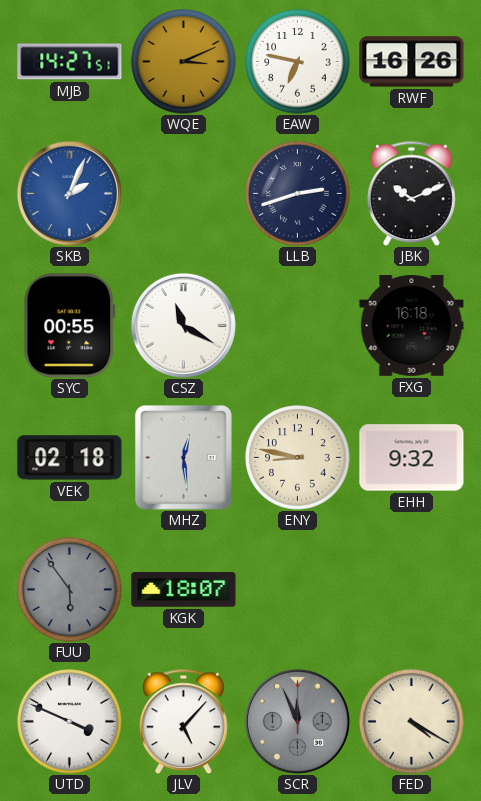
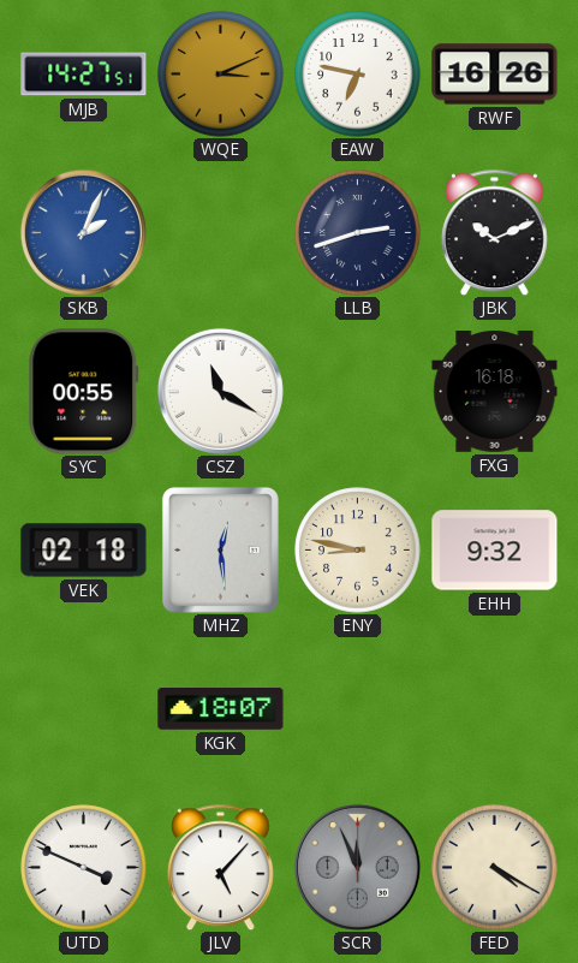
FUU: 5:54 -> none
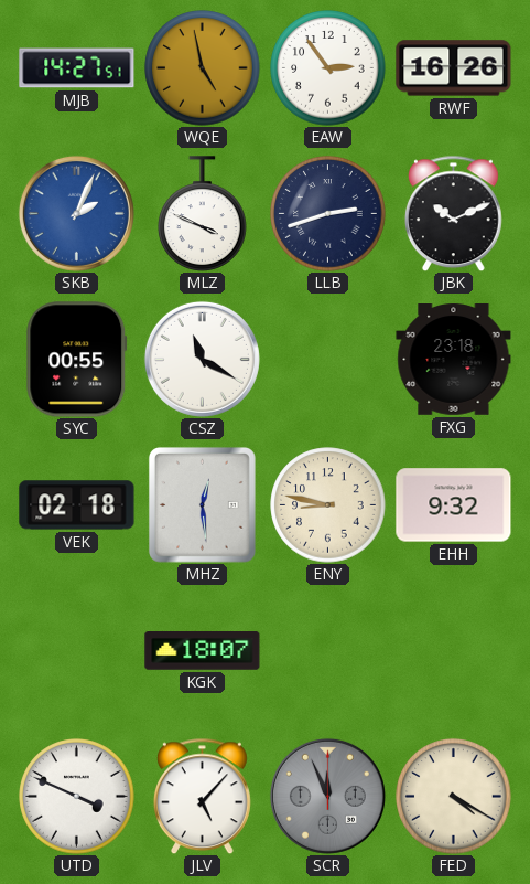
WQE: 3:11 -> 4:58
EAW: 6:47 -> 2:54
MLZ: none -> 3:49
FXG: 16:18 -> 23:18
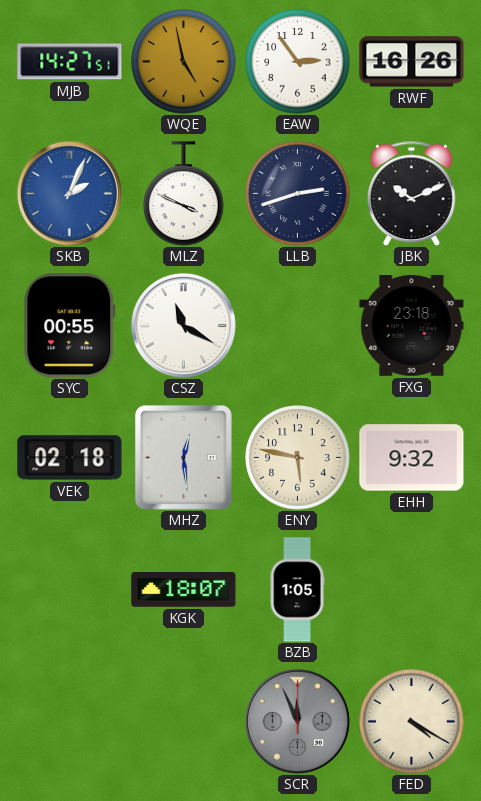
ENY: 8:47 -> 5:47
BZB: none -> 1:05
UTD: 3:49 -> none
JLV: 5:07 -> none
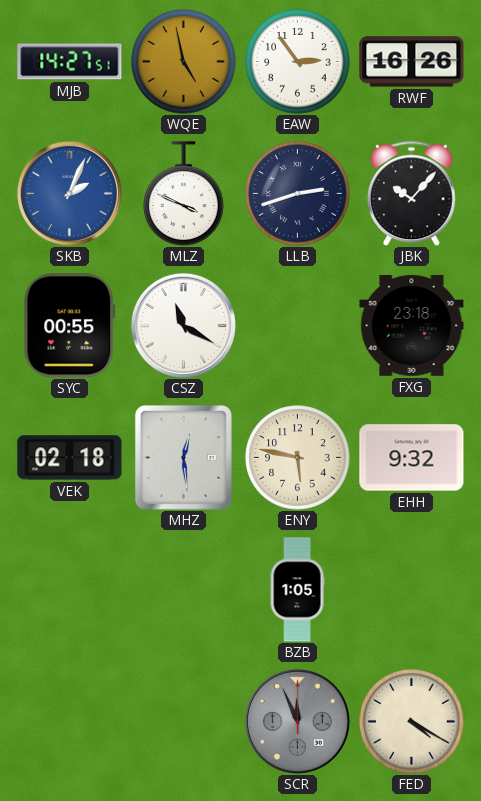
JBK: 10:11 -> 10:07
KGK: 18:07 -> none
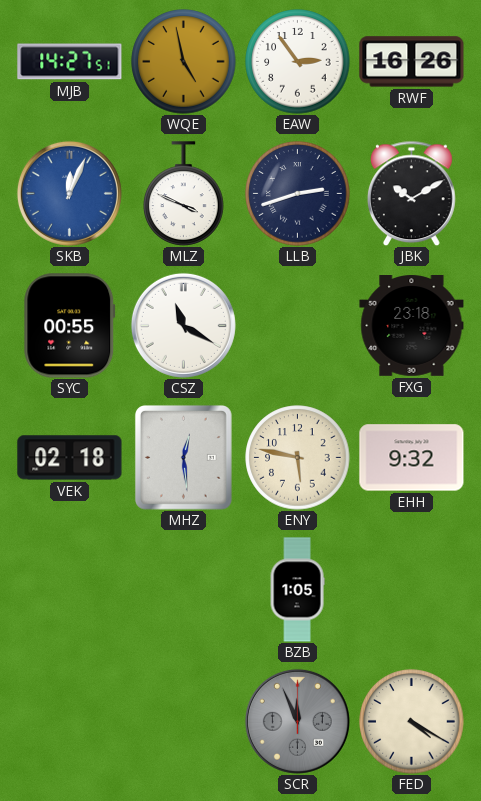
SKB: 2:04 -> 12:04
JBK: 10:07 -> 10:10
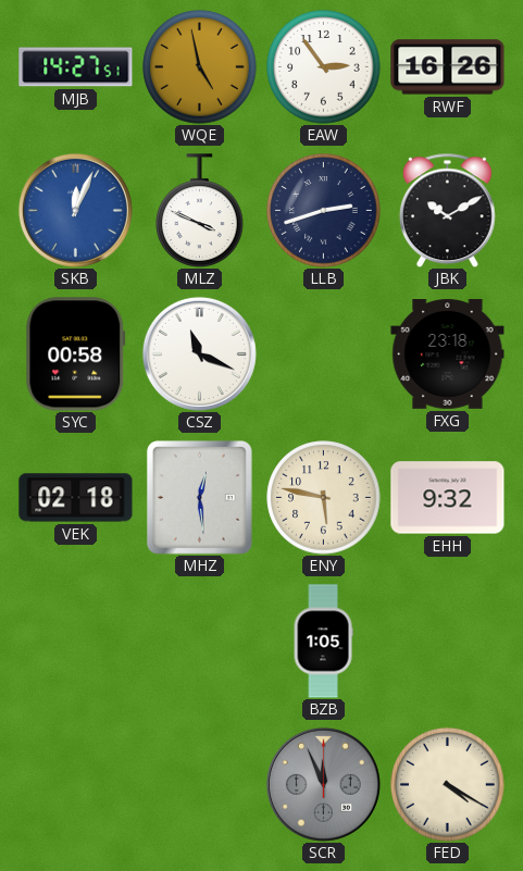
SYC: 00:55 -> 00:58
CSZ: 11:20 -> 11:19
